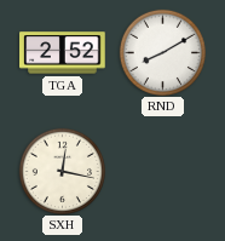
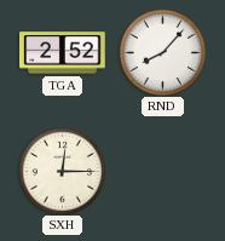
RND: 8:10 -> 8:07
SXH: 12:17 -> 12:15
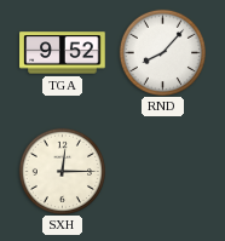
TGA: 2:52 -> 9:52
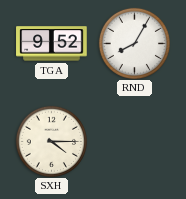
RND: 8:07 -> 8:05
SXH: 12:15 -> 4:15
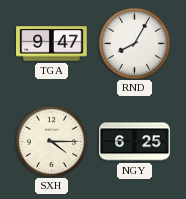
TGA: 9:52 -> 9:47
NGY: none -> 6:25
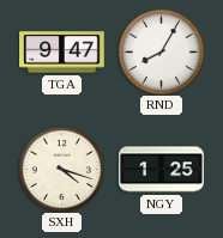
SXH: 4:15 -> 4:18
NGY: 6:25 -> 1:25
